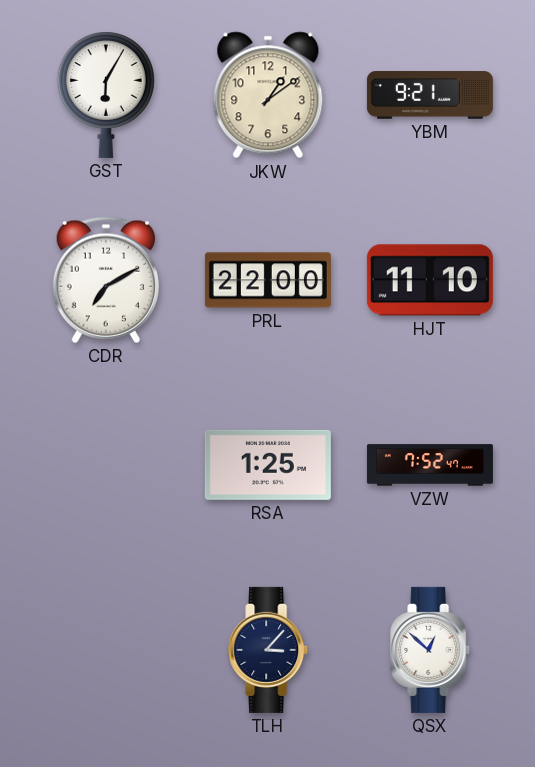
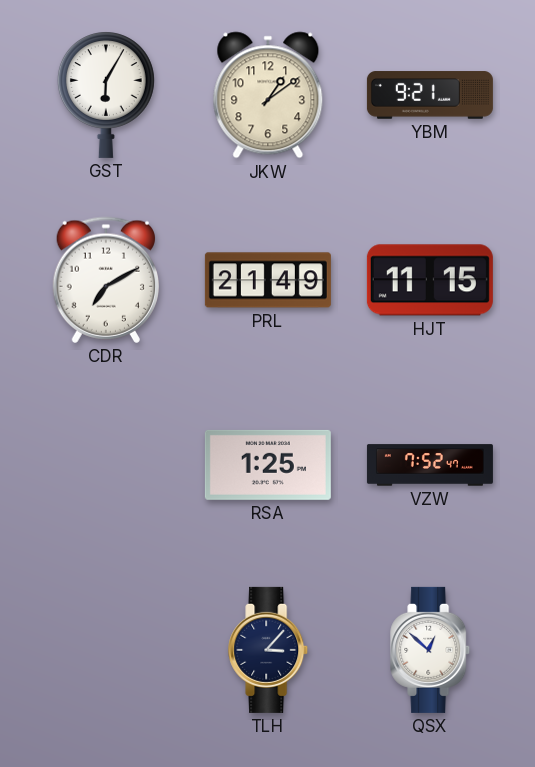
PRL: 22:00 -> 21:49
HJT: 11:10 -> 11:15
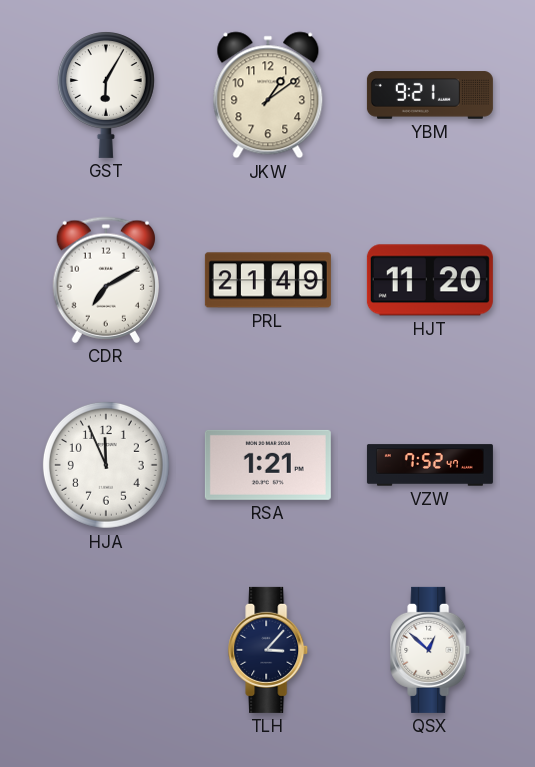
HJT: 11:15 -> 11:20
HJA: none -> 11:56
RSA: 1:25 -> 1:21
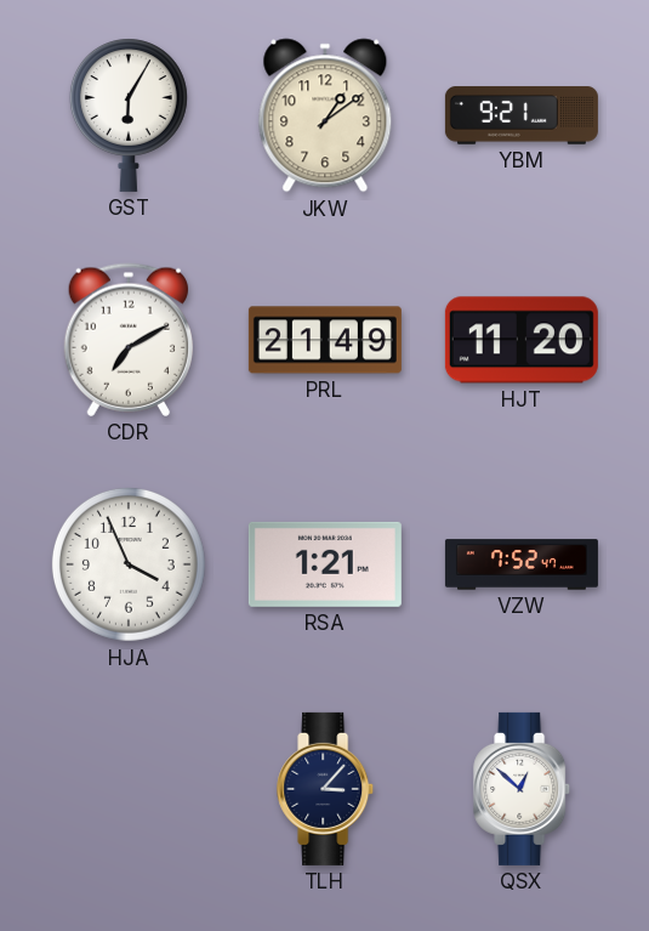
HJA: 11:56 -> 3:56
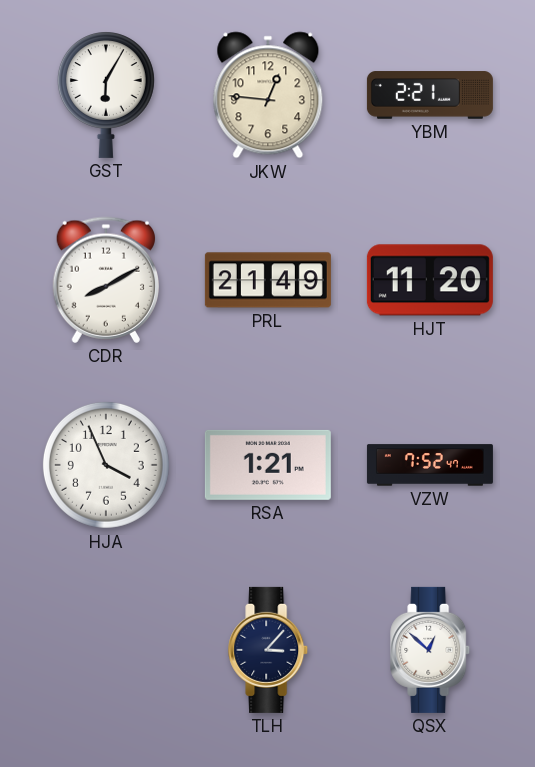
JKW: 1:09 -> 12:46
YBM: 9:21 -> 2:21
CDR: 7:10 -> 8:10
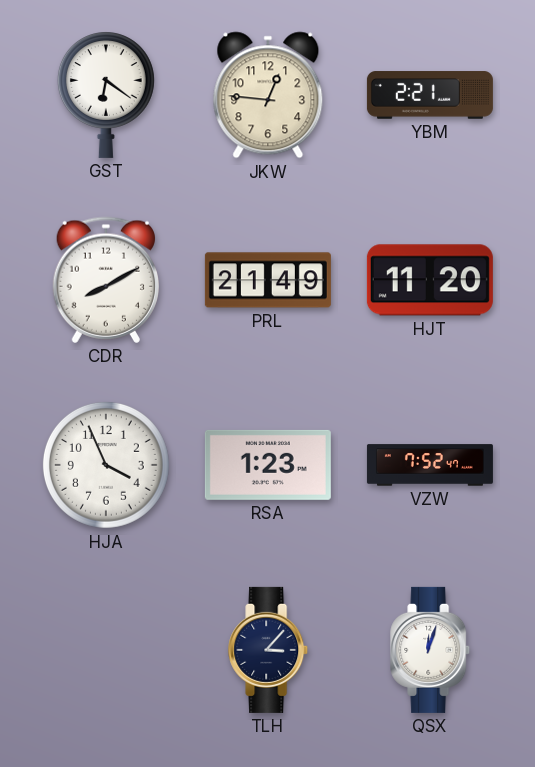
GST: 6:05 -> 6:21
RSA: 1:21 -> 1:23
QSX: 12:52 -> 12:03
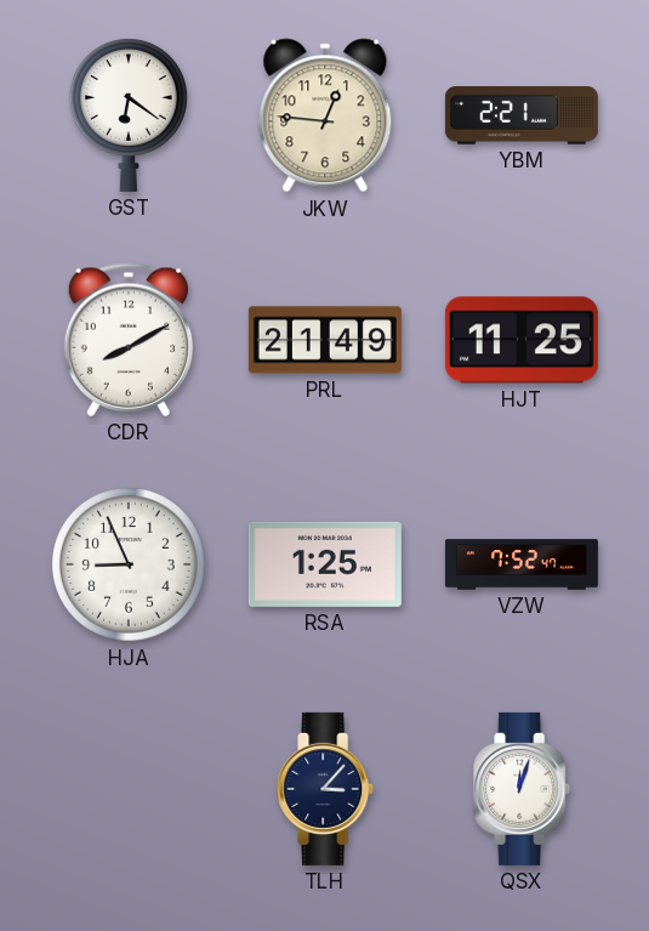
HJT: 11:20 -> 11:25
HJA: 3:56 -> 8:56
RSA: 1:23 -> 1:25
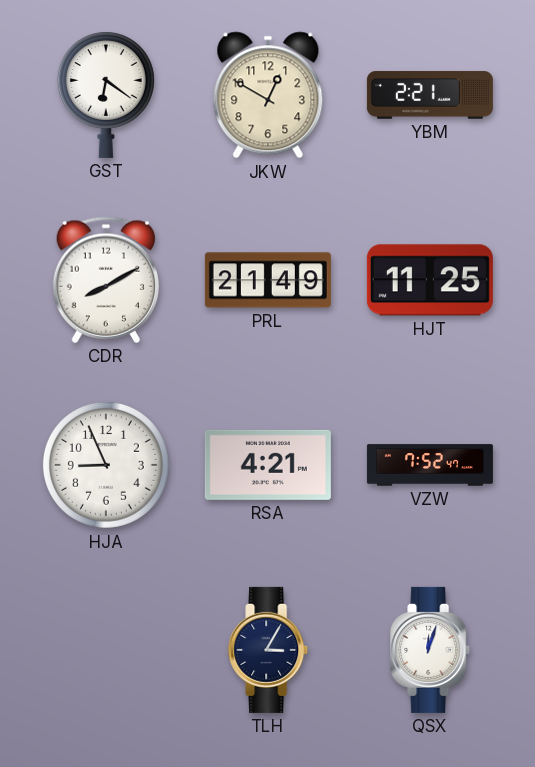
JKW: 12:46 -> 12:50
RSA: 1:25 -> 4:21
TLH: 3:07 -> 3:05
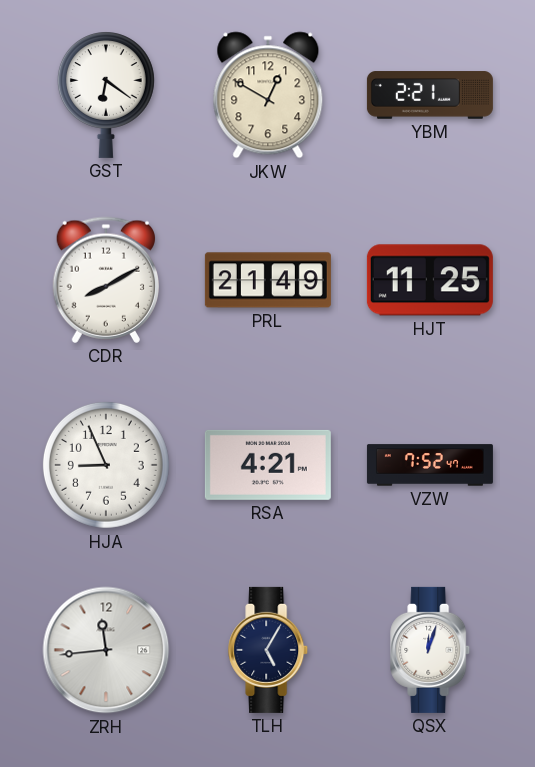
ZRH: none -> 11:44
TLH: 3:05 -> 5:05
